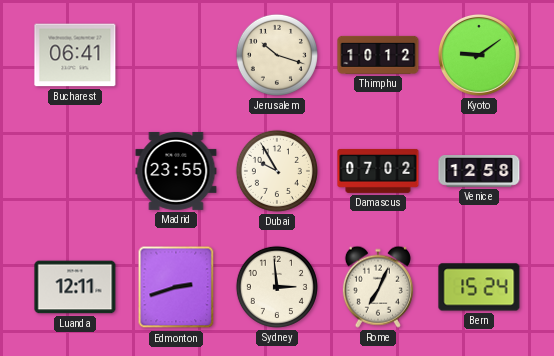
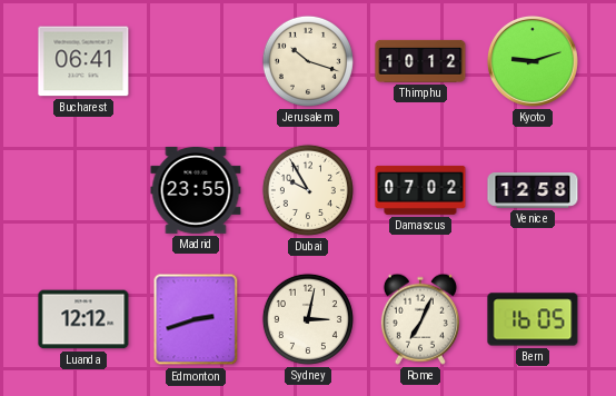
Kyoto: 9:09 -> 9:12
Luanda: 12:11 -> 12:12
Sydney: 2:59 -> 3:02
Bern: 15:24 -> 16:05
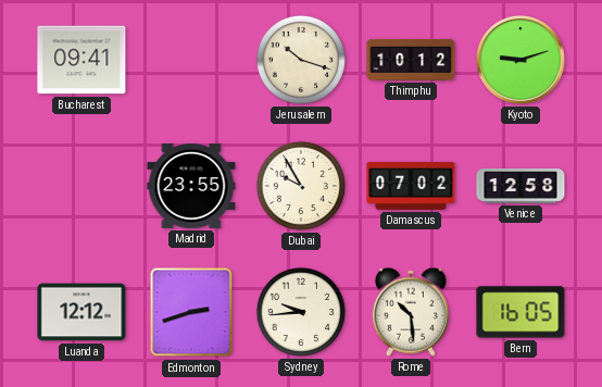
Bucharest: 06:41 -> 09:41
Sydney: 3:02 -> 9:44
Rome: 7:04 -> 10:29
